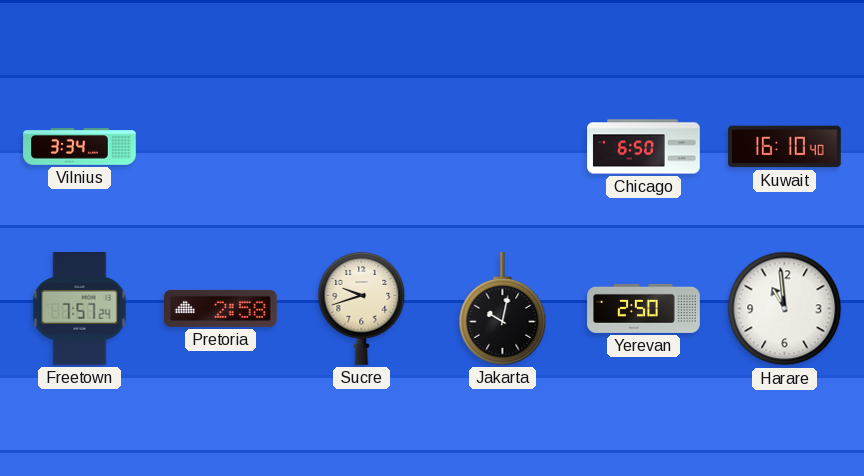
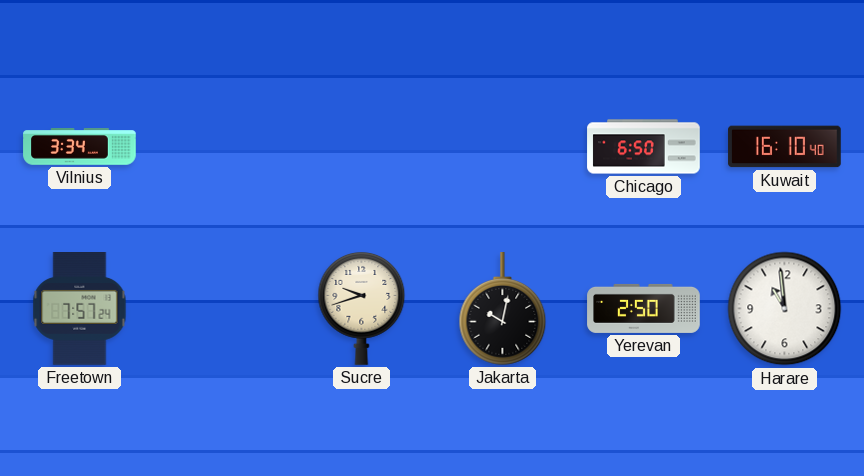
Pretoria: 2:58 -> none
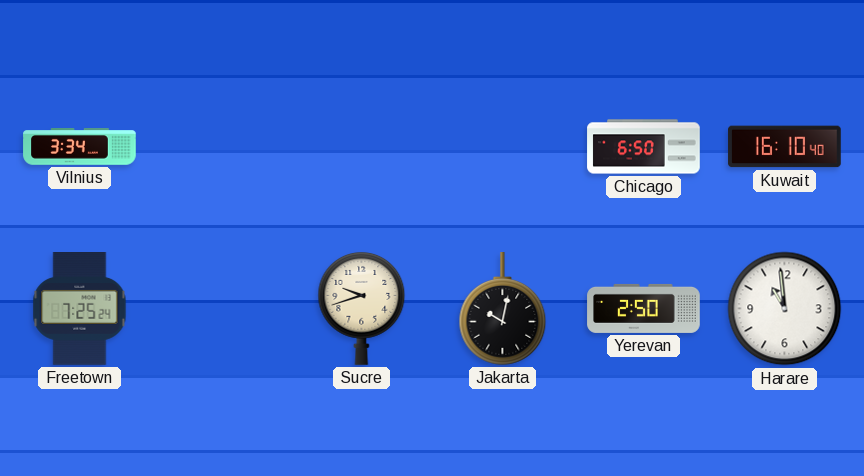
Freetown: 7:57 -> 7:25
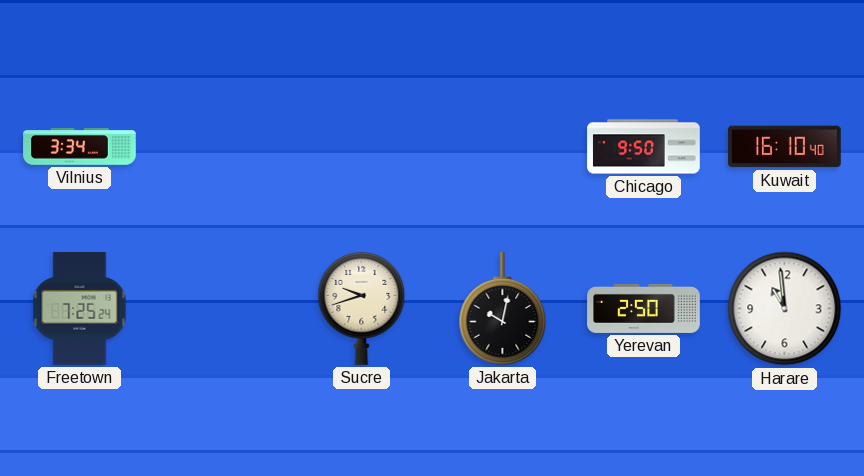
Chicago: 6:50 -> 9:50
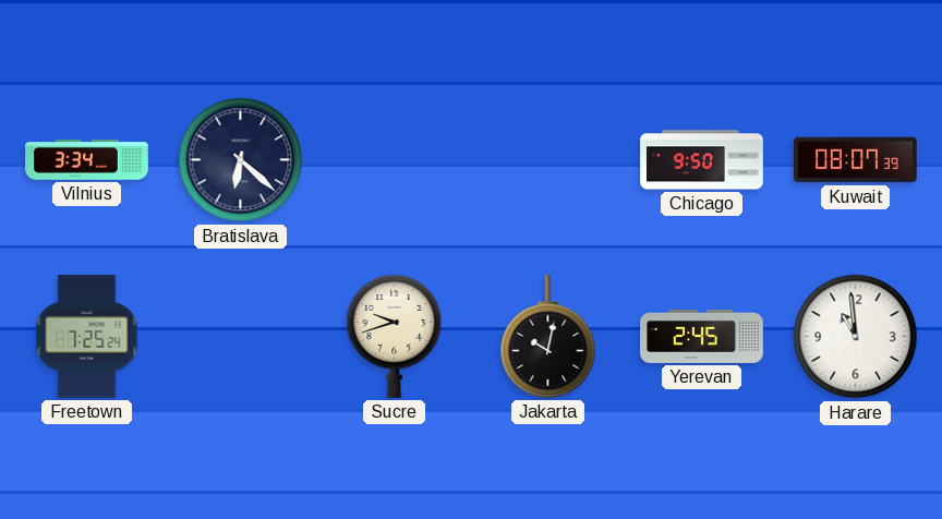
Bratislava: none -> 6:22
Kuwait: 16:10 -> 08:07
Yerevan: 2:50 -> 2:45
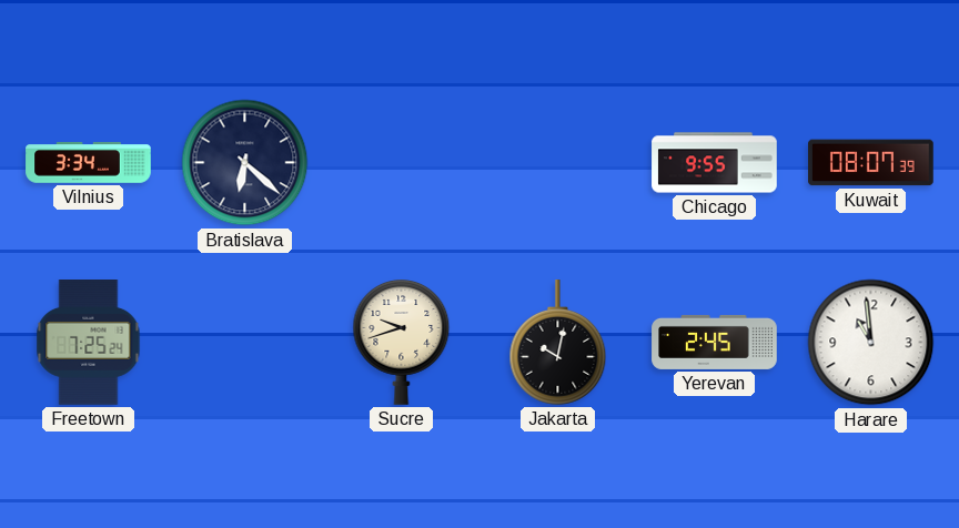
Chicago: 9:50 -> 9:55
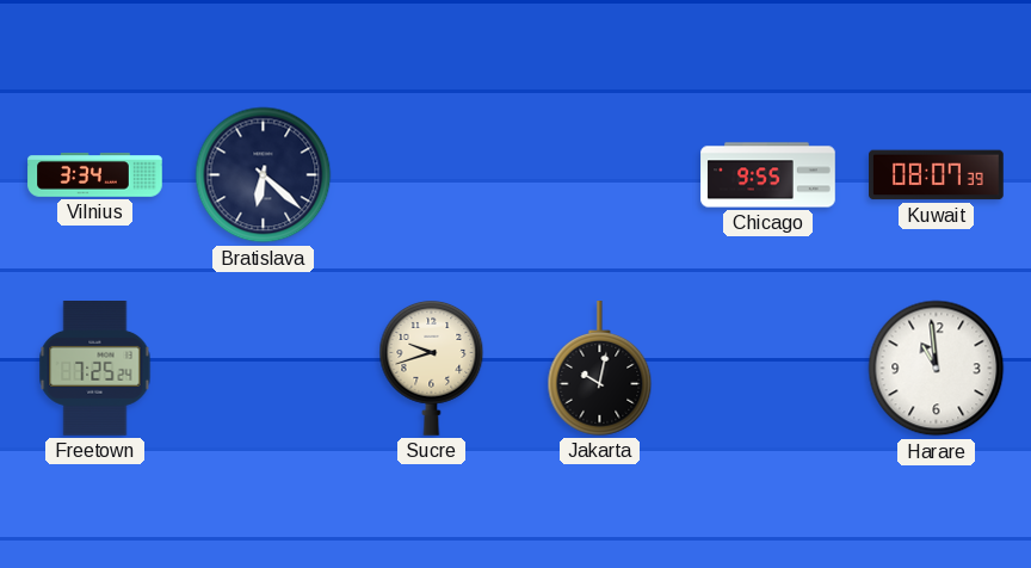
Yerevan: 2:45 -> none
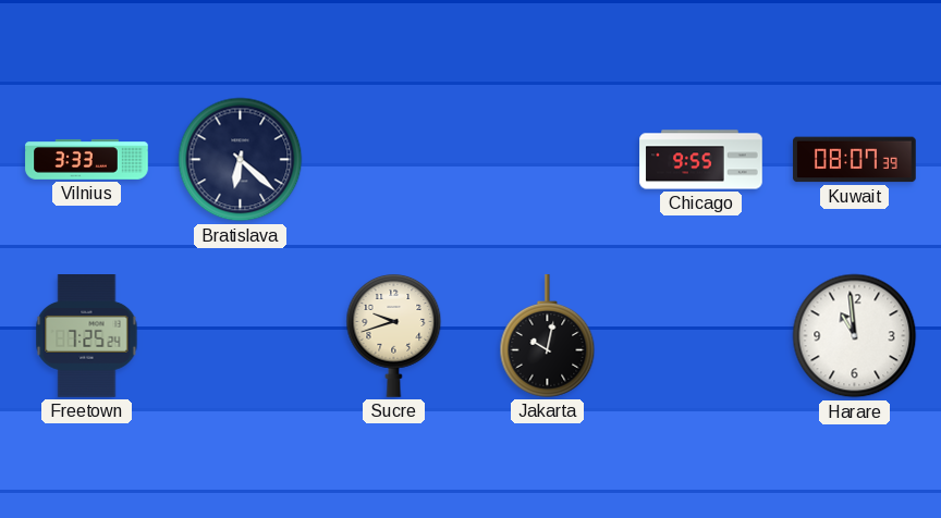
Vilnius: 3:34 -> 3:33
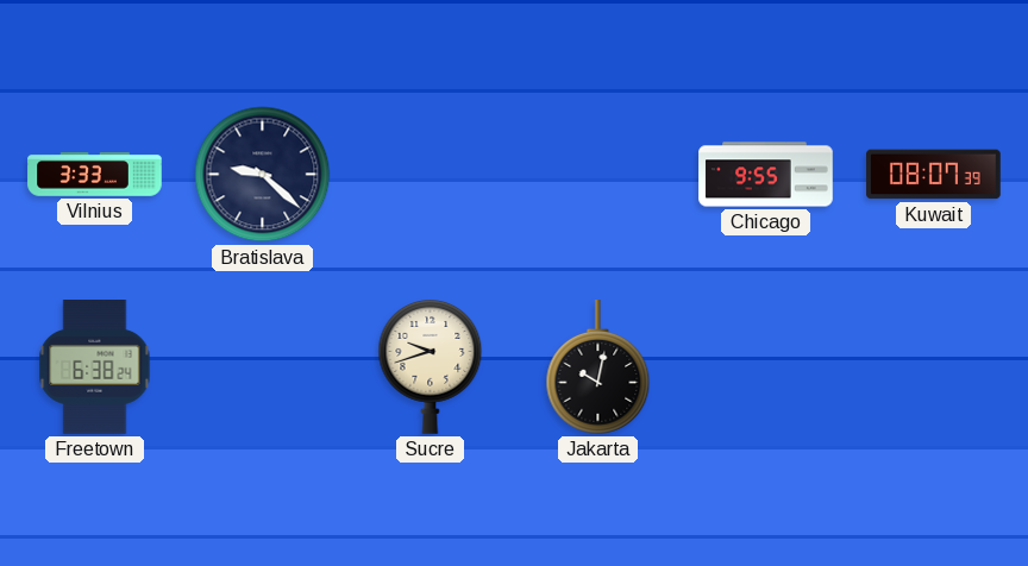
Bratislava: 6:22 -> 9:22
Freetown: 7:25 -> 6:38
Harare: 10:59 -> none
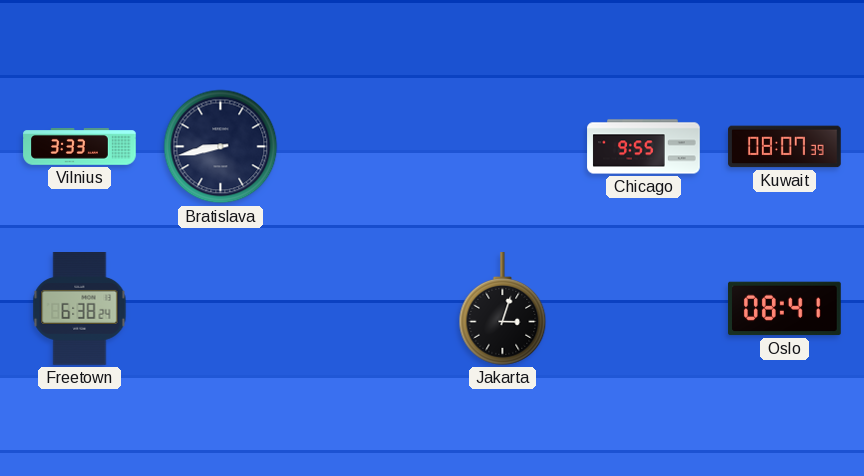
Bratislava: 9:22 -> 8:43
Sucre: 9:42 -> none
Jakarta: 10:02 -> 3:03
Oslo: none -> 08:41
